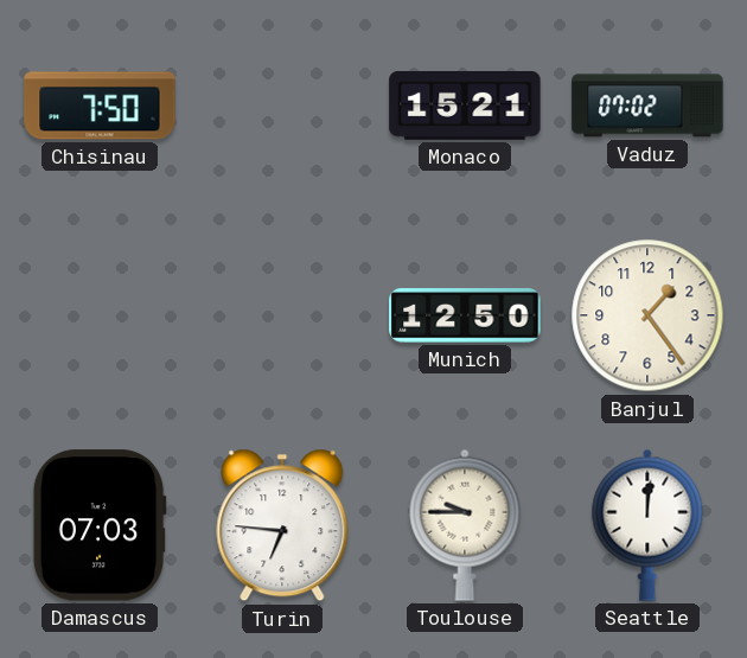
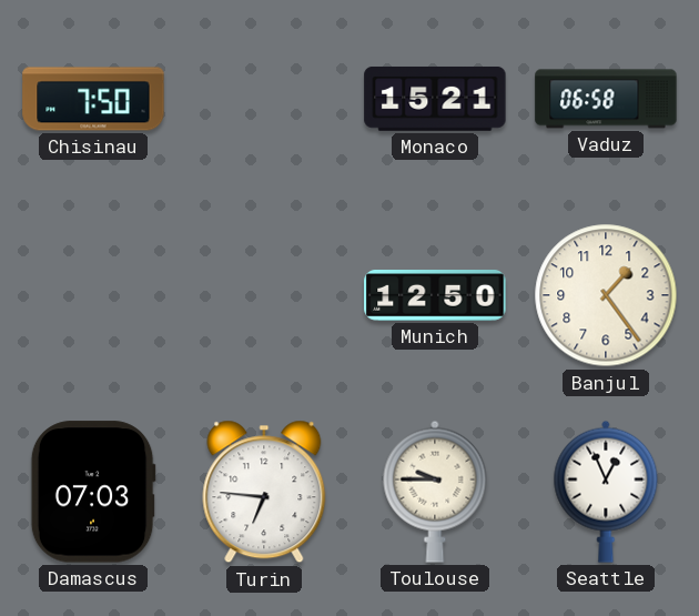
Vaduz: 07:02 -> 06:58
Seattle: 12:01 -> 12:56
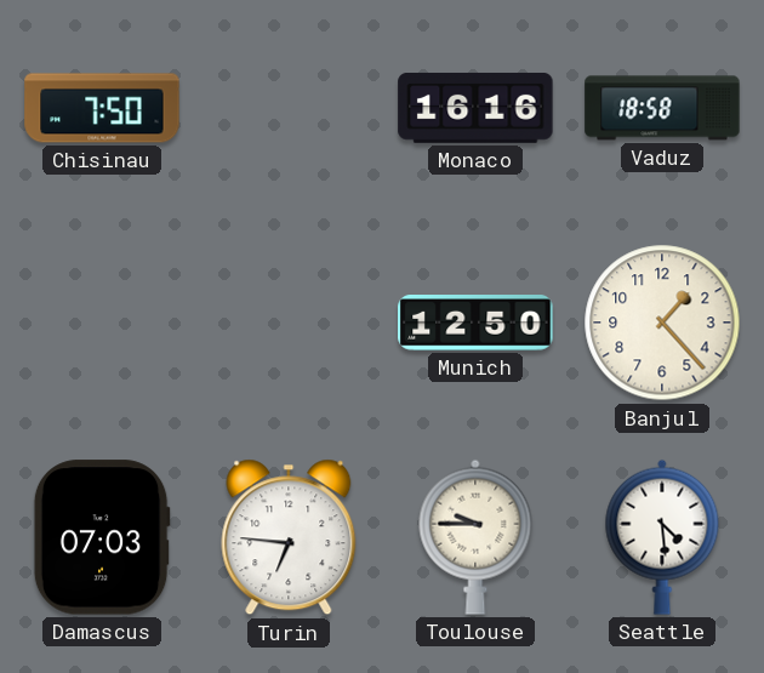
Monaco: 15:21 -> 16:16
Vaduz: 06:58 -> 18:58
Banjul: 1:24 -> 1:23
Seattle: 12:56 -> 4:29
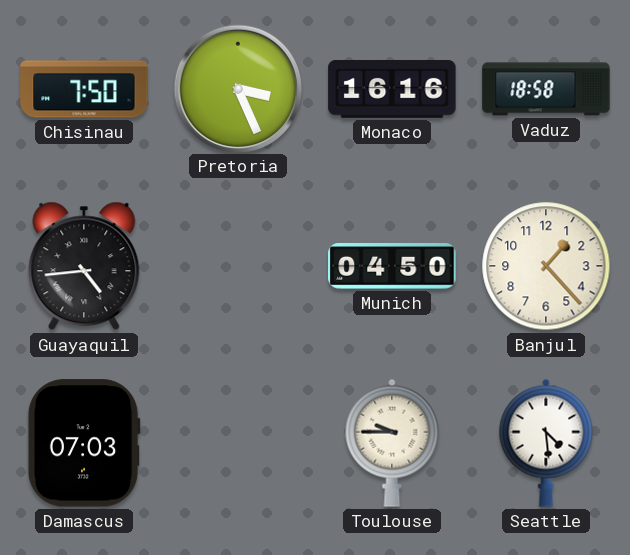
Pretoria: none -> 3:26
Guayaquil: none -> 4:44
Munich: 12:50 -> 04:50
Turin: 6:46 -> none
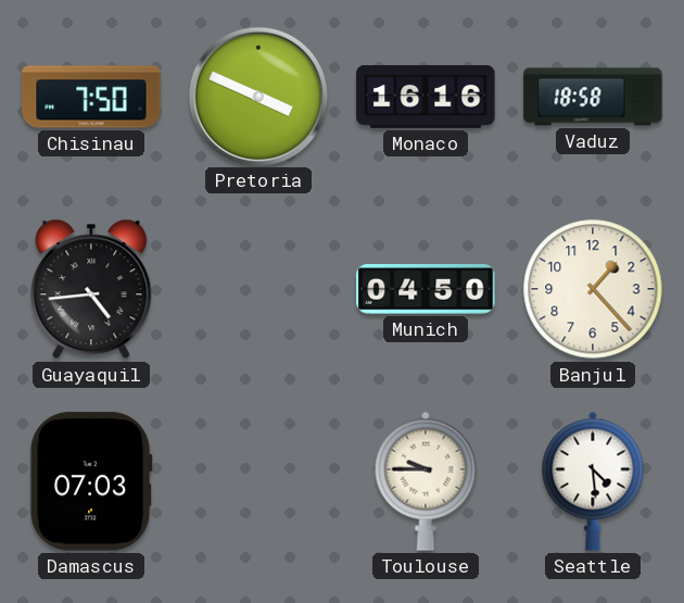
Pretoria: 3:26 -> 3:49
